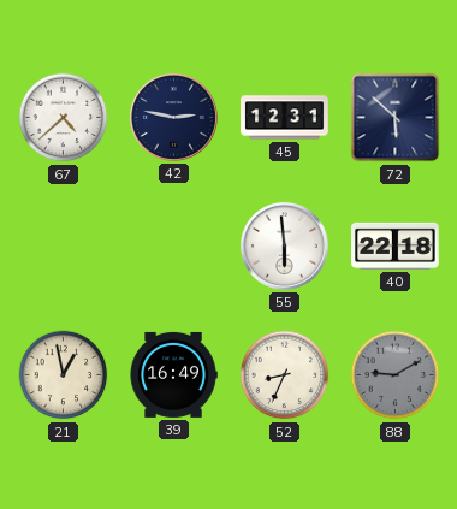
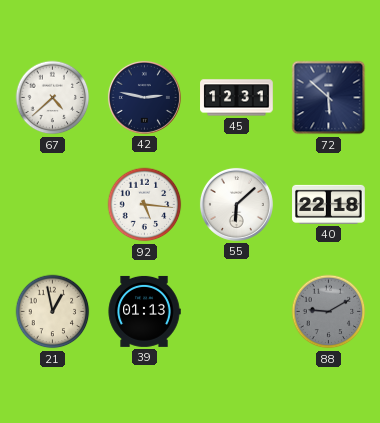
92: none -> 5:16
55: 5:59 -> 6:08
39: 16:49 -> 01:13
52: 8:34 -> none
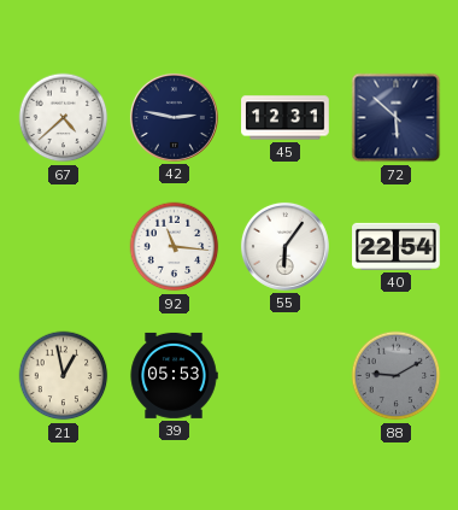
92: 5:16 -> 11:16
55: 6:08 -> 6:06
40: 22:18 -> 22:54
39: 01:13 -> 05:53
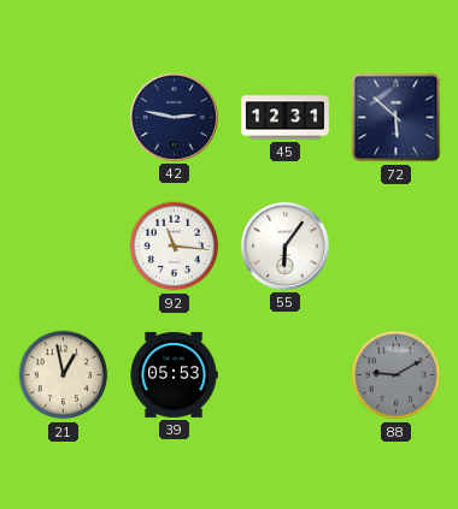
67: 4:38 -> none
40: 22:54 -> none
